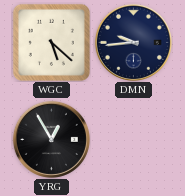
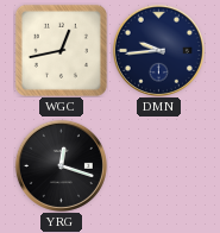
WGC: 5:22 -> 12:43
YRG: 12:55 -> 12:18
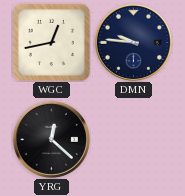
DMN: 9:44 -> 9:46
YRG: 12:18 -> 12:22
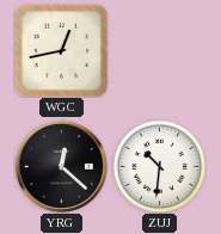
DMN: 9:46 -> none
ZUJ: none -> 10:31
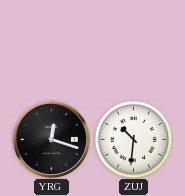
WGC: 12:43 -> none
YRG: 12:22 -> 12:18
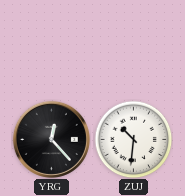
YRG: 12:18 -> 12:23
